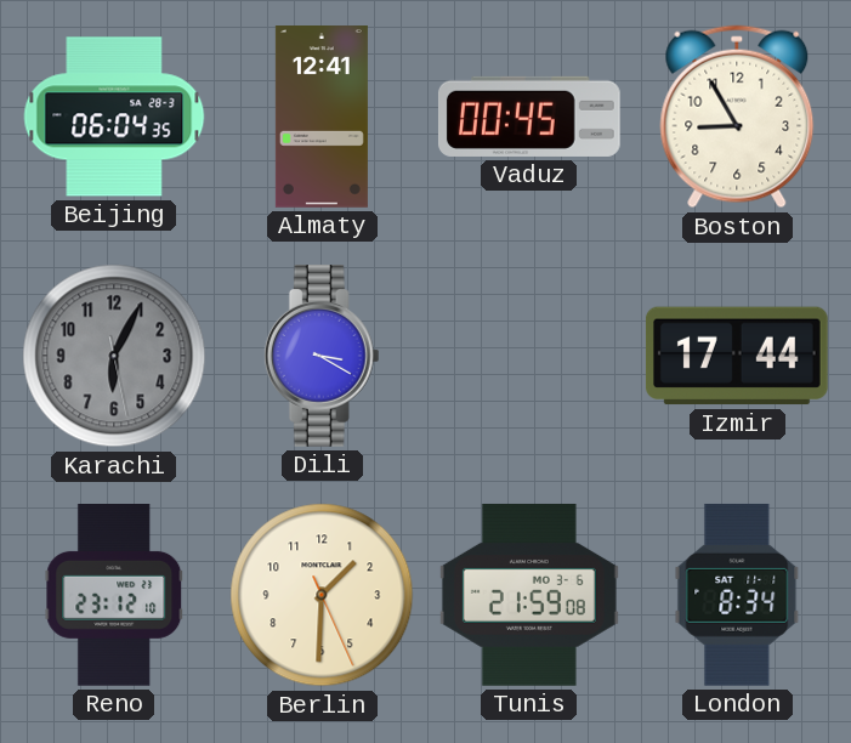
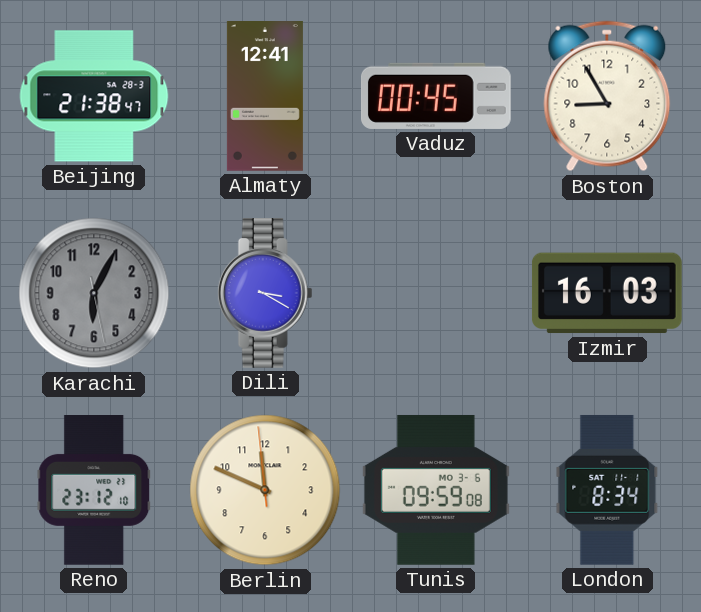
Beijing: 06:04 -> 21:38
Izmir: 17:44 -> 16:03
Berlin: 1:30 -> 11:48
Tunis: 21:59 -> 09:59
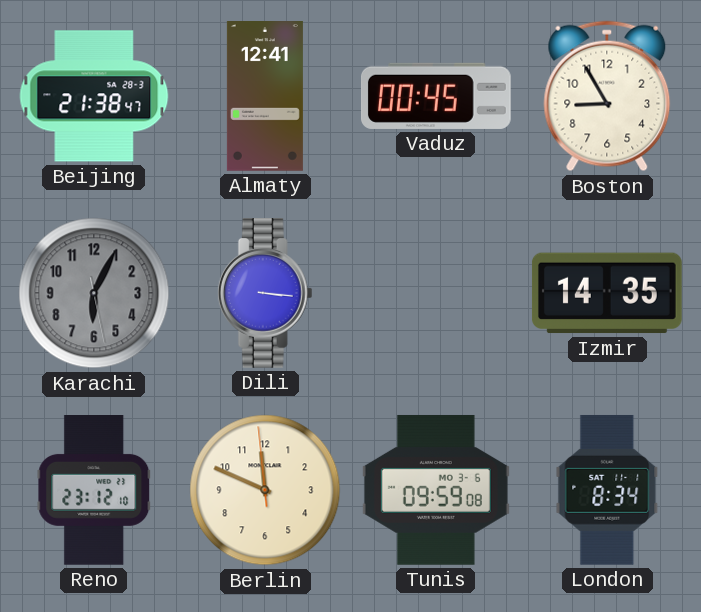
Dili: 3:20 -> 3:16
Izmir: 16:03 -> 14:35
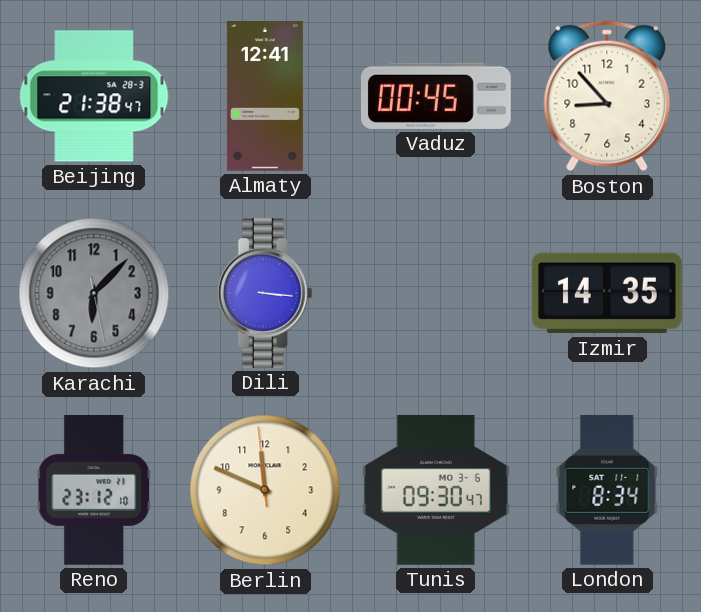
Boston: 8:55 -> 8:53
Karachi: 6:04 -> 6:07
Tunis: 09:59 -> 09:30
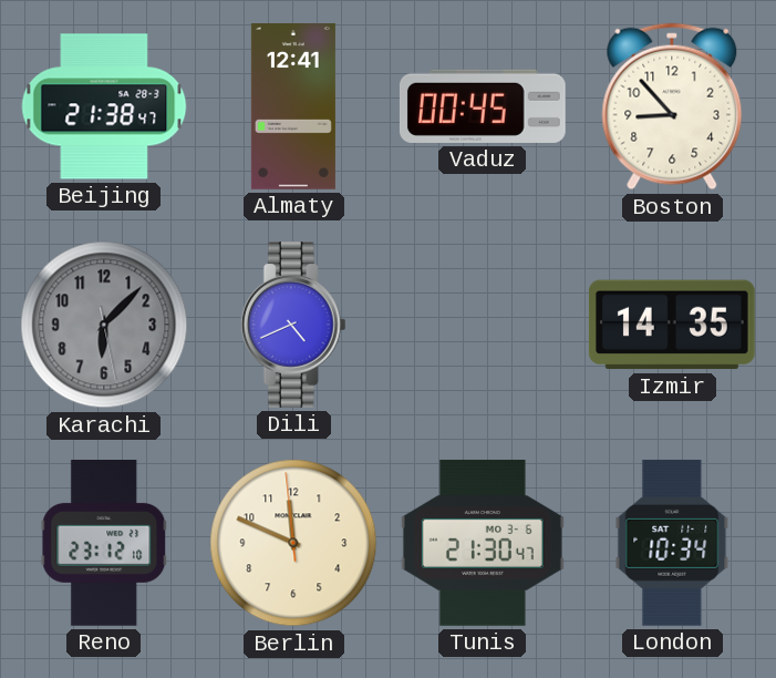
Dili: 3:16 -> 4:41
Tunis: 09:30 -> 21:30
London: 8:34 -> 10:34
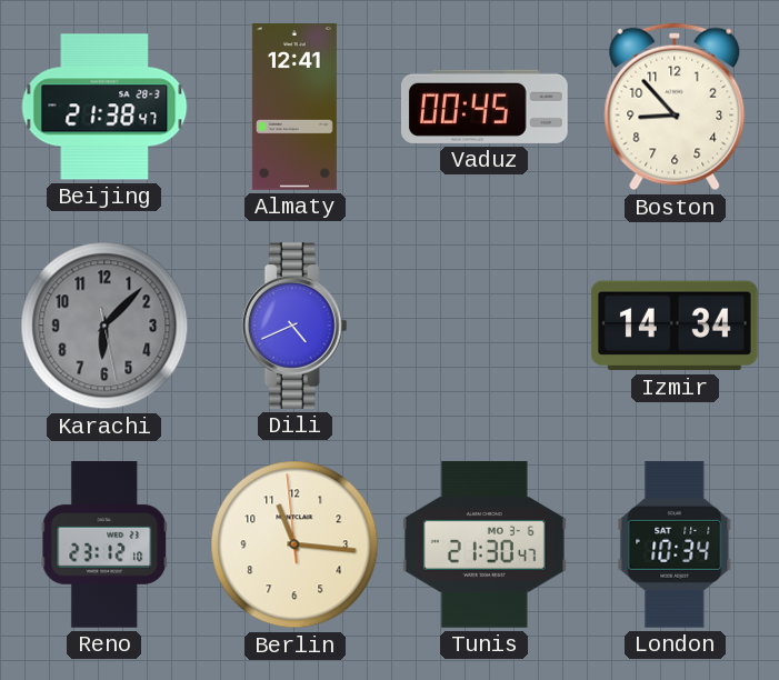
Izmir: 14:35 -> 14:34
Berlin: 11:48 -> 11:15
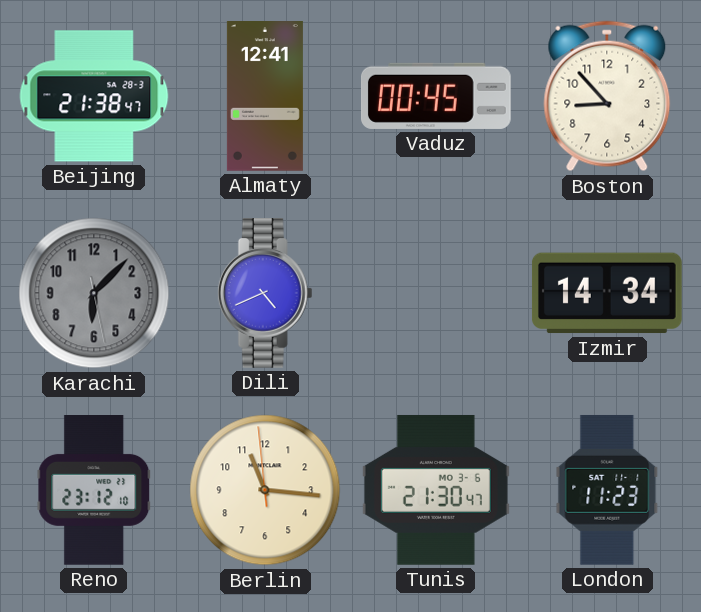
London: 10:34 -> 11:23
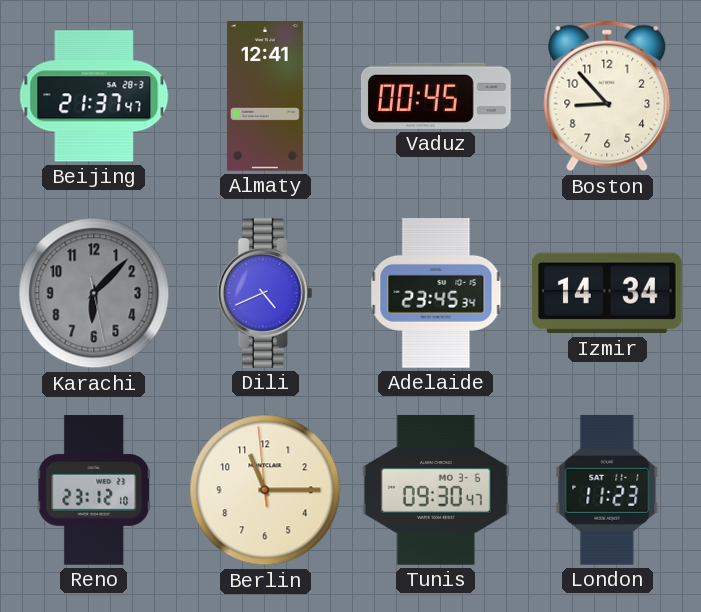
Beijing: 21:38 -> 21:37
Adelaide: none -> 23:45
Berlin: 11:15 -> 11:14
Tunis: 21:30 -> 09:30
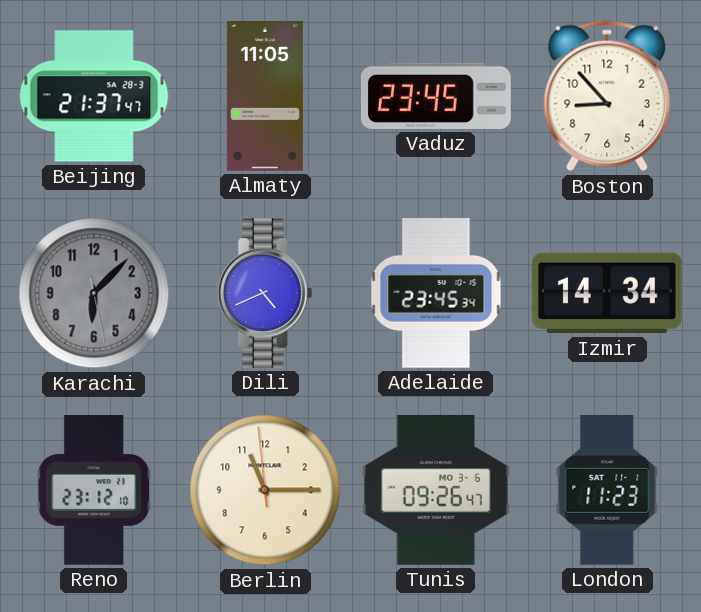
Almaty: 12:41 -> 11:05
Vaduz: 00:45 -> 23:45
Tunis: 09:30 -> 09:26
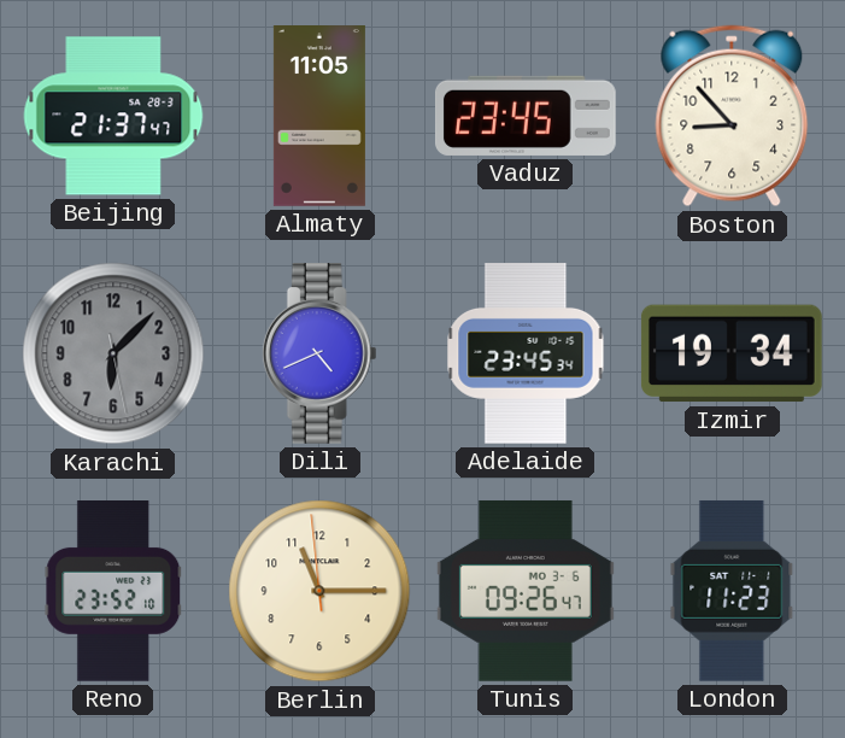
Izmir: 14:34 -> 19:34
Reno: 23:12 -> 23:52
